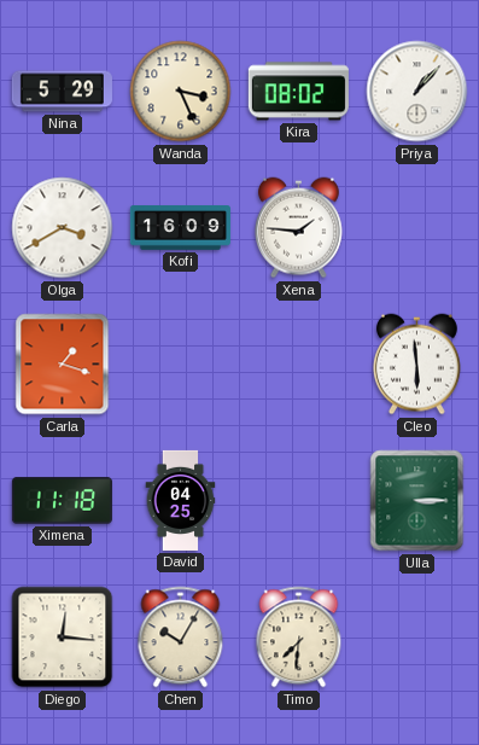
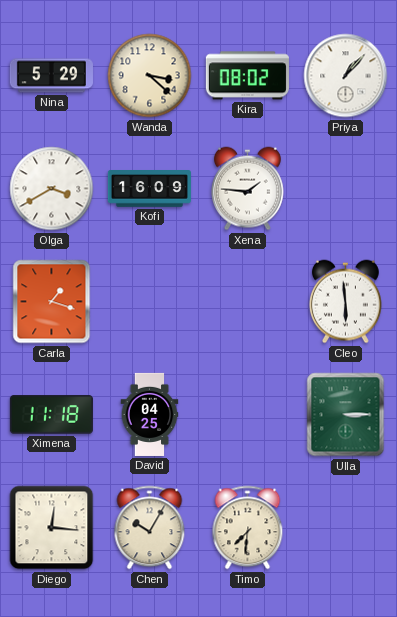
Wanda: 3:26 -> 3:22
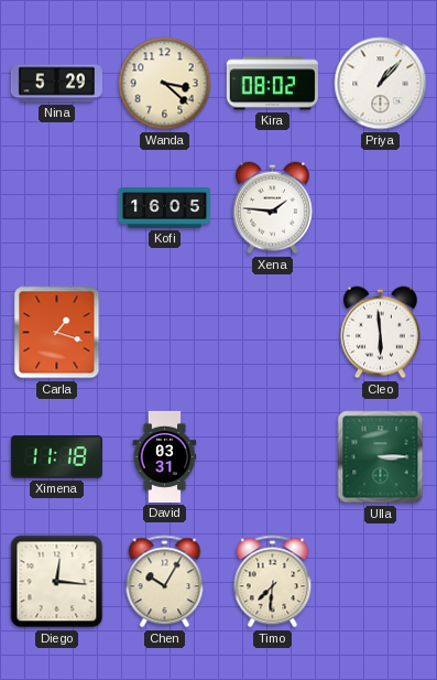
Olga: 3:40 -> none
Kofi: 16:09 -> 16:05
David: 04:25 -> 03:31
